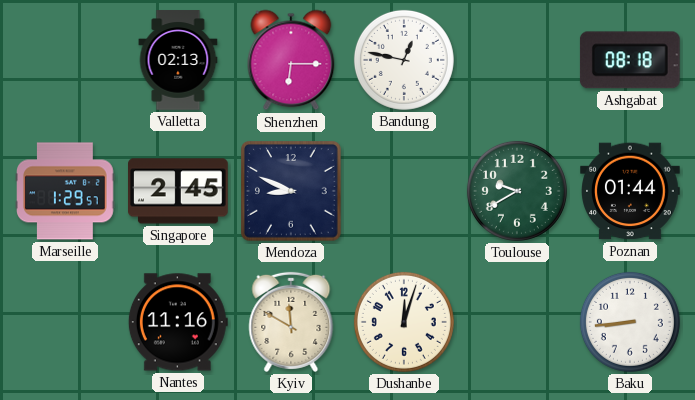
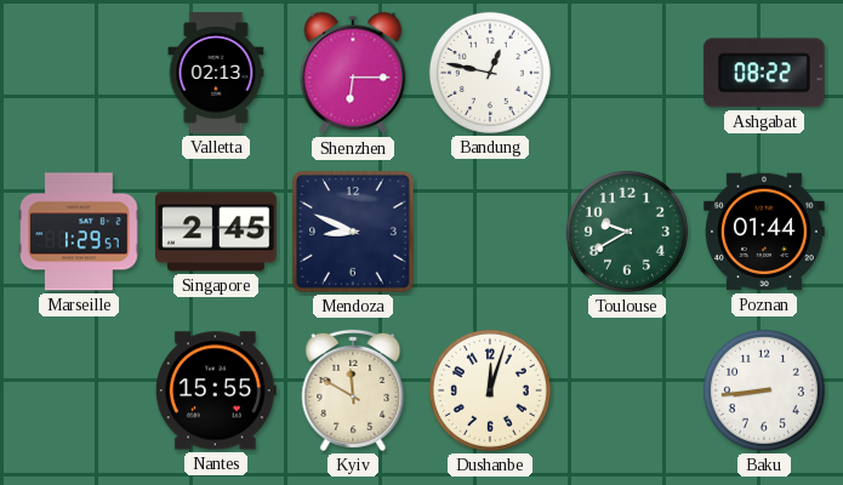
Ashgabat: 08:18 -> 08:22
Nantes: 11:16 -> 15:55
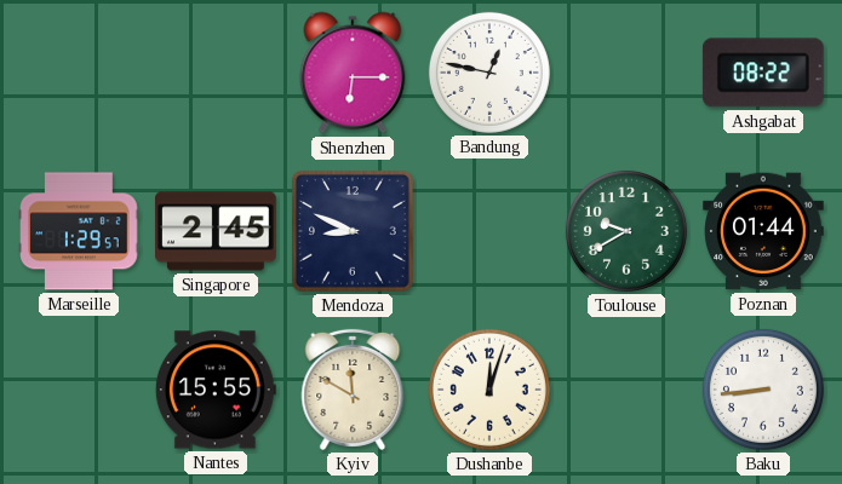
Valletta: 02:13 -> none
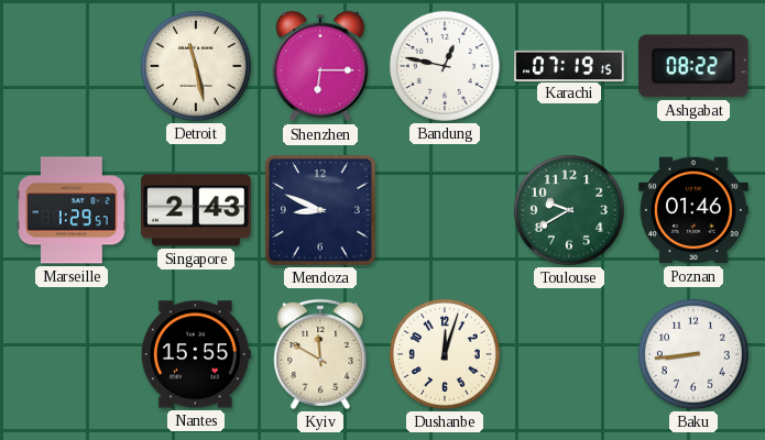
Detroit: none -> 11:28
Karachi: none -> 07:19
Singapore: 2:45 -> 2:43
Poznan: 01:44 -> 01:46
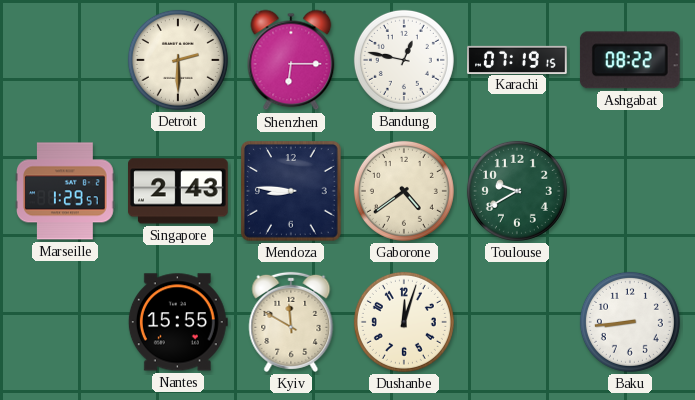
Detroit: 11:28 -> 2:30
Mendoza: 8:49 -> 8:46
Gaborone: none -> 4:39
Poznan: 01:46 -> none
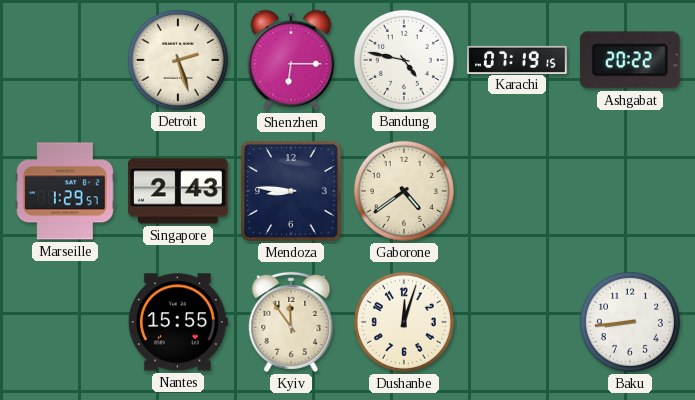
Detroit: 2:30 -> 2:27
Bandung: 12:47 -> 4:47
Ashgabat: 08:22 -> 20:22
Toulouse: 9:40 -> none
Kyiv: 11:50 -> 11:54
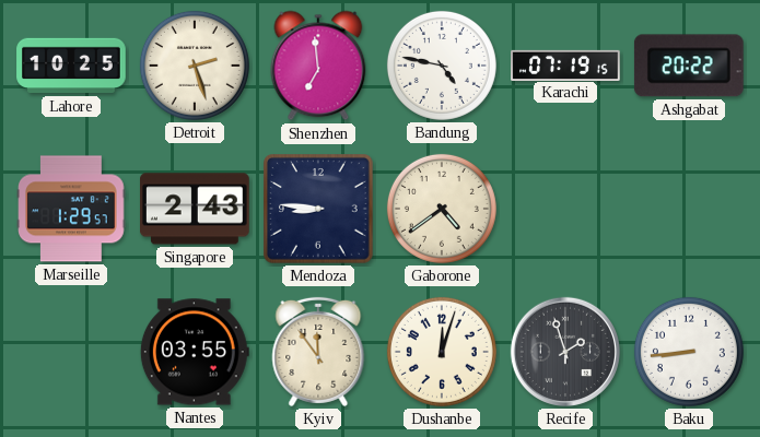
Lahore: none -> 10:25
Shenzhen: 6:15 -> 6:59
Nantes: 15:55 -> 03:55
Recife: none -> 1:57
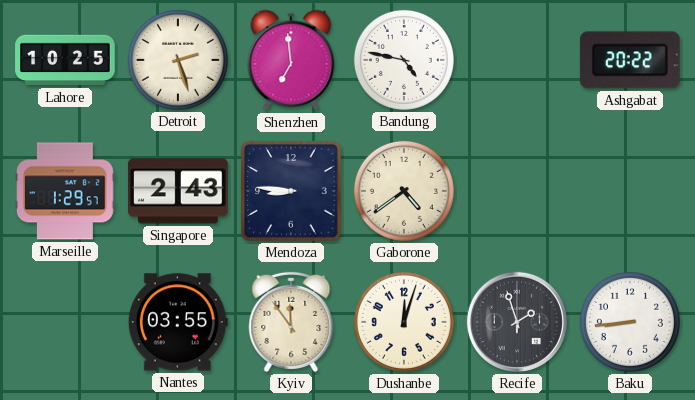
Karachi: 07:19 -> none
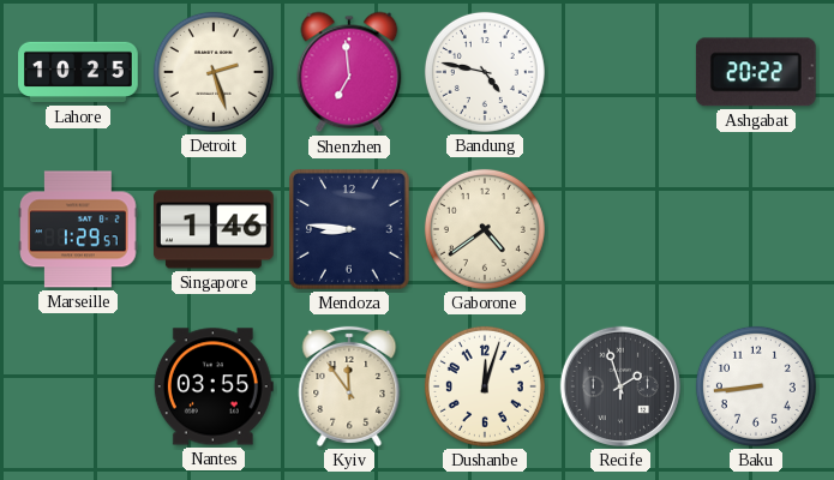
Singapore: 2:43 -> 1:46
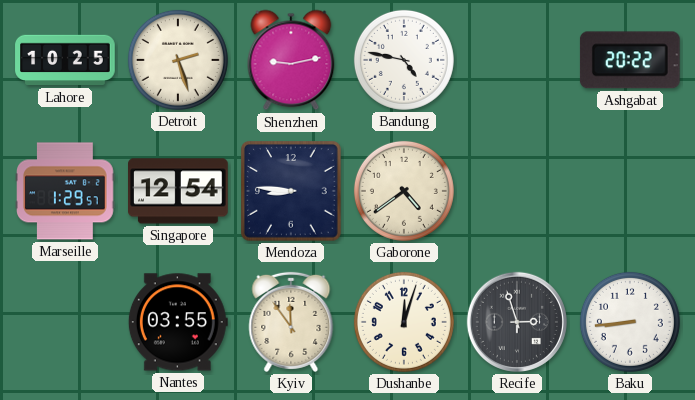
Shenzhen: 6:59 -> 9:13
Singapore: 1:46 -> 12:54
Recife: 1:57 -> 2:57
